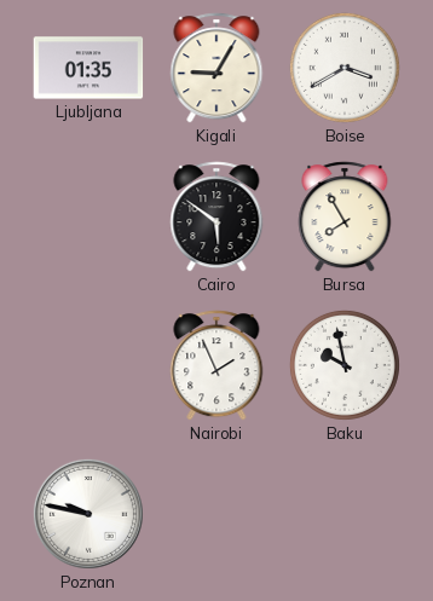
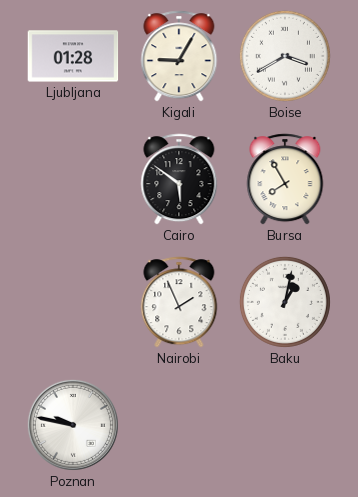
Ljubljana: 01:35 -> 01:28
Baku: 9:58 -> 1:02
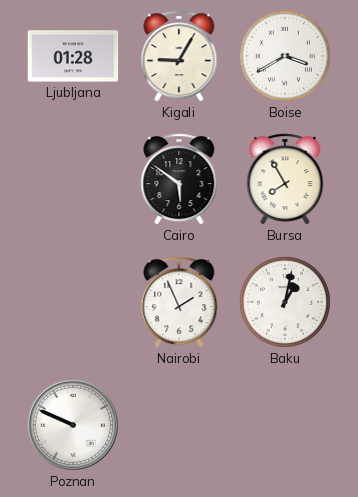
Poznan: 9:47 -> 9:49
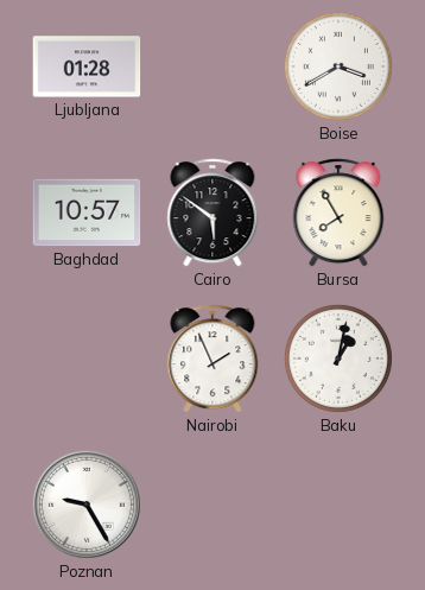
Kigali: 9:05 -> none
Baghdad: none -> 10:57
Poznan: 9:49 -> 9:25
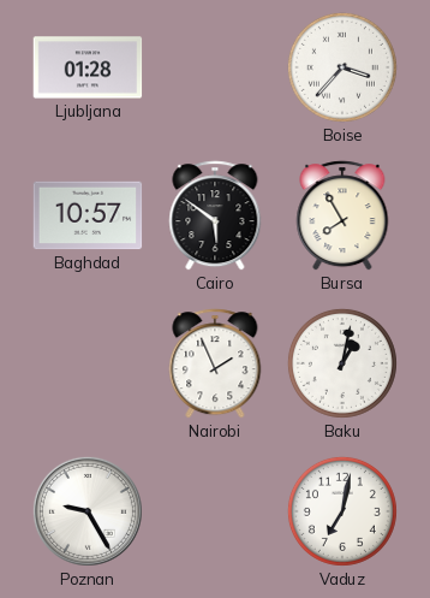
Boise: 3:40 -> 3:37
Vaduz: none -> 7:02
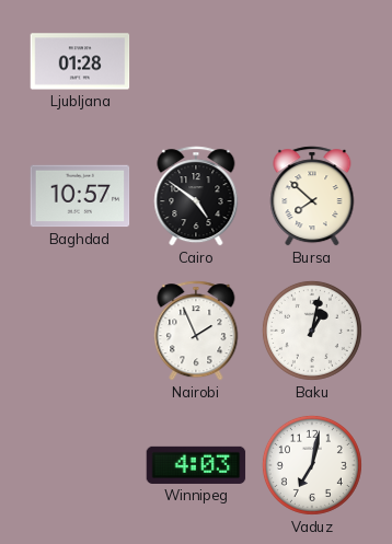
Boise: 3:37 -> none
Cairo: 5:51 -> 4:51
Bursa: 7:55 -> 7:52
Poznan: 9:25 -> none
Winnipeg: none -> 4:03
